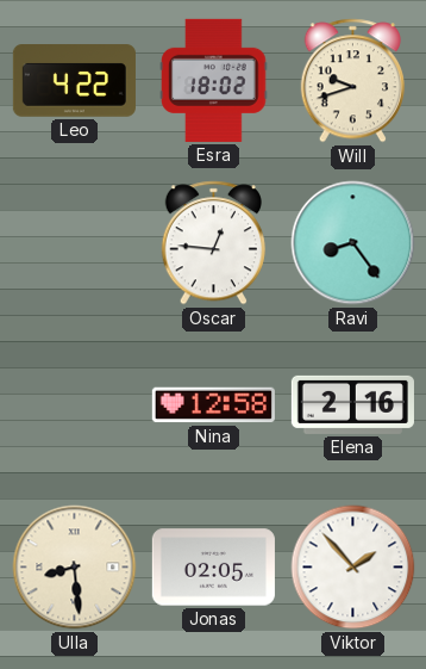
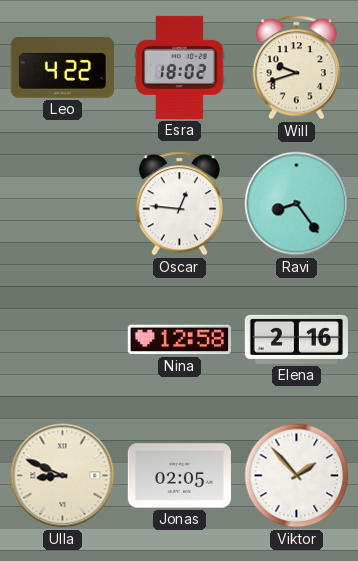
Ulla: 8:29 -> 8:49
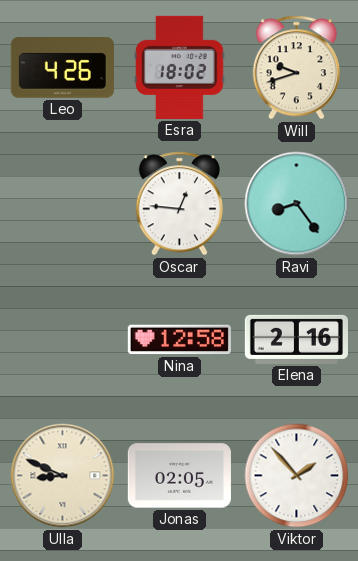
Leo: 4:22 -> 4:26
